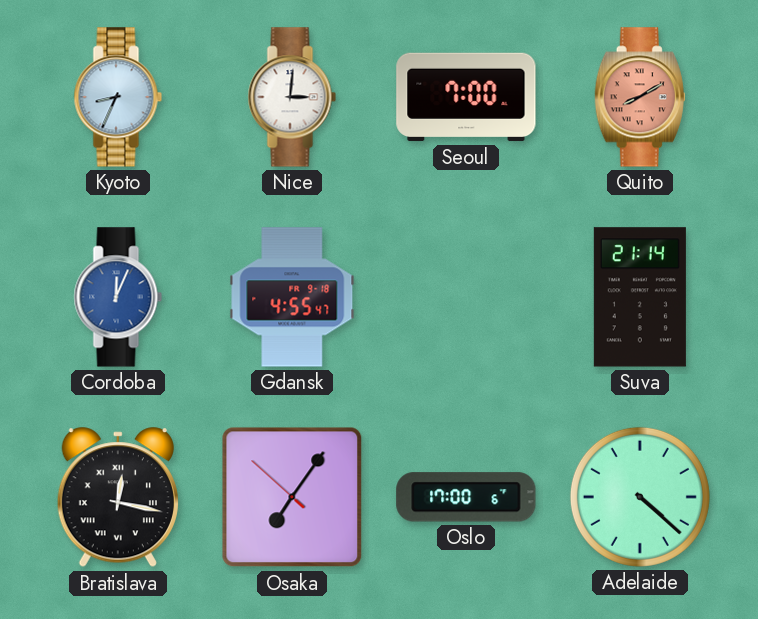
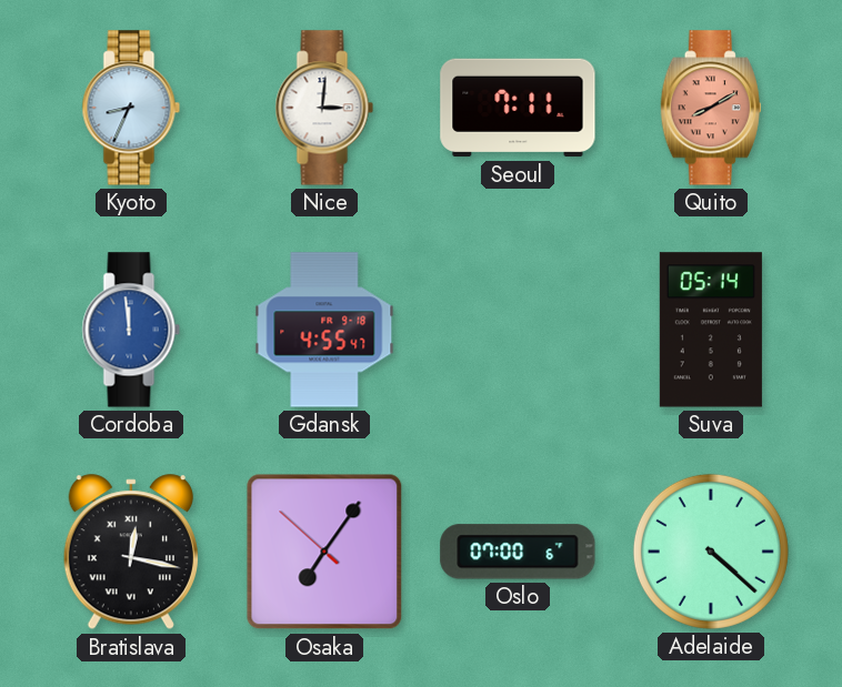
Seoul: 7:00 -> 7:11
Cordoba: 12:04 -> 11:59
Suva: 21:14 -> 05:14
Oslo: 17:00 -> 07:00
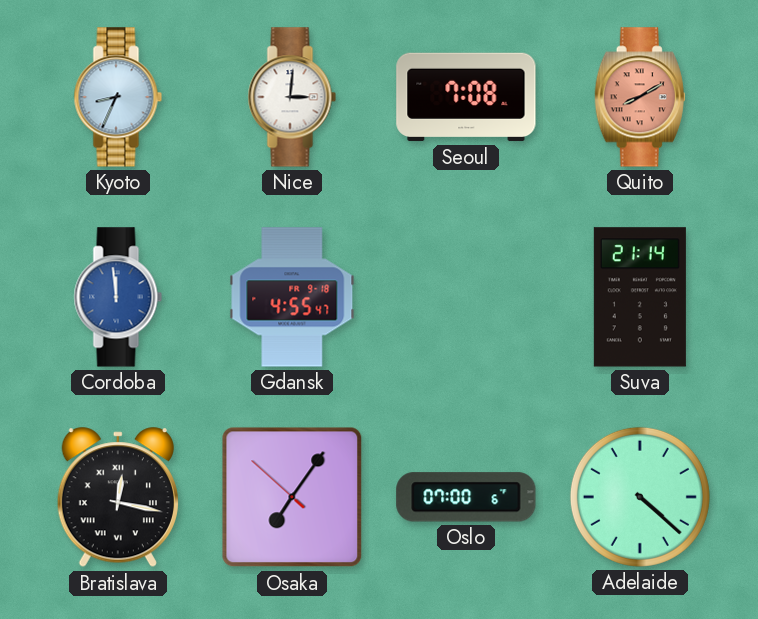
Seoul: 7:11 -> 7:08
Suva: 05:14 -> 21:14
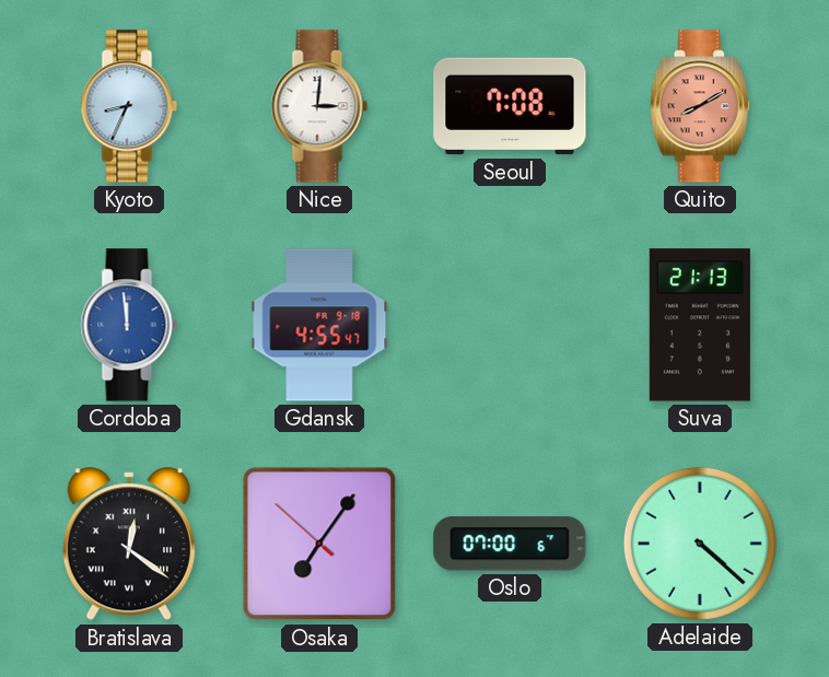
Suva: 21:14 -> 21:13
Bratislava: 12:17 -> 12:21
